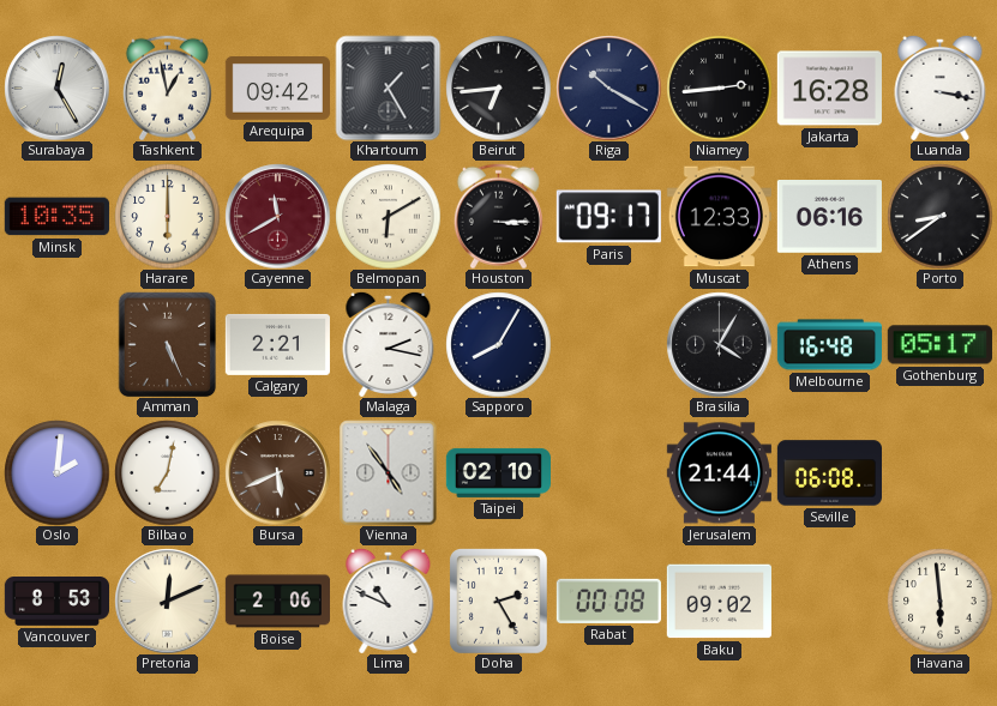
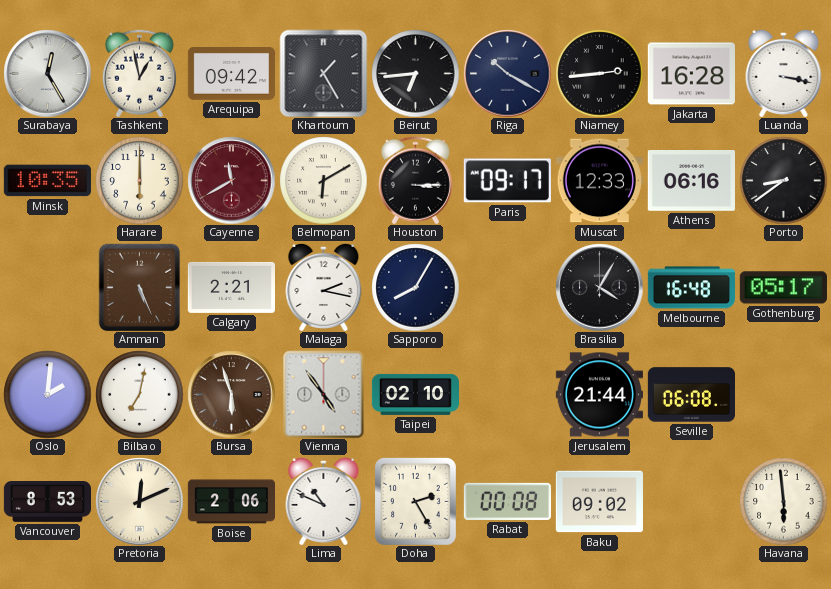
Bursa: 5:41 -> 5:57
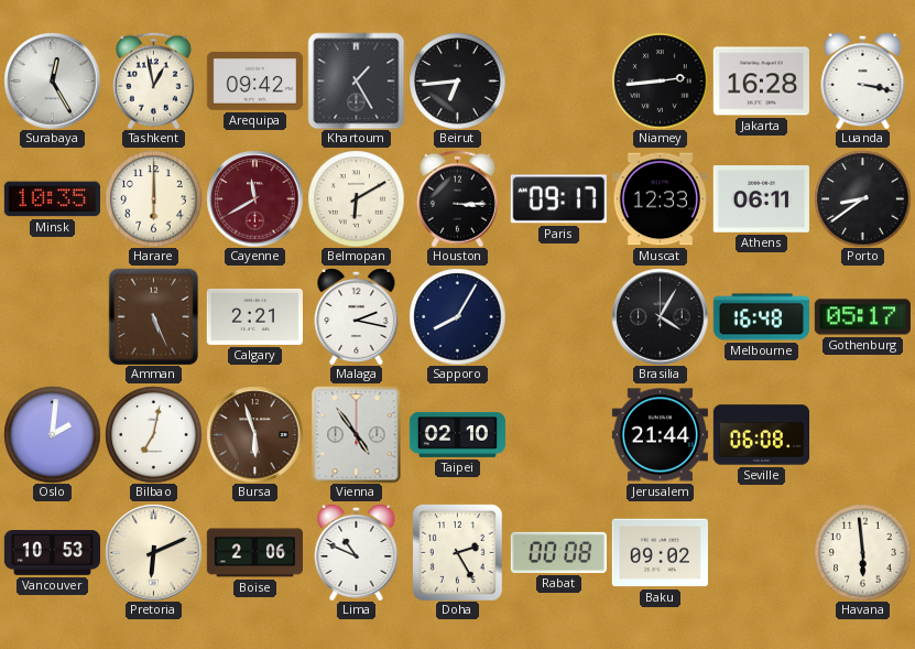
Riga: 10:20 -> none
Athens: 06:16 -> 06:11
Vancouver: 8:53 -> 10:53
Pretoria: 12:11 -> 6:11
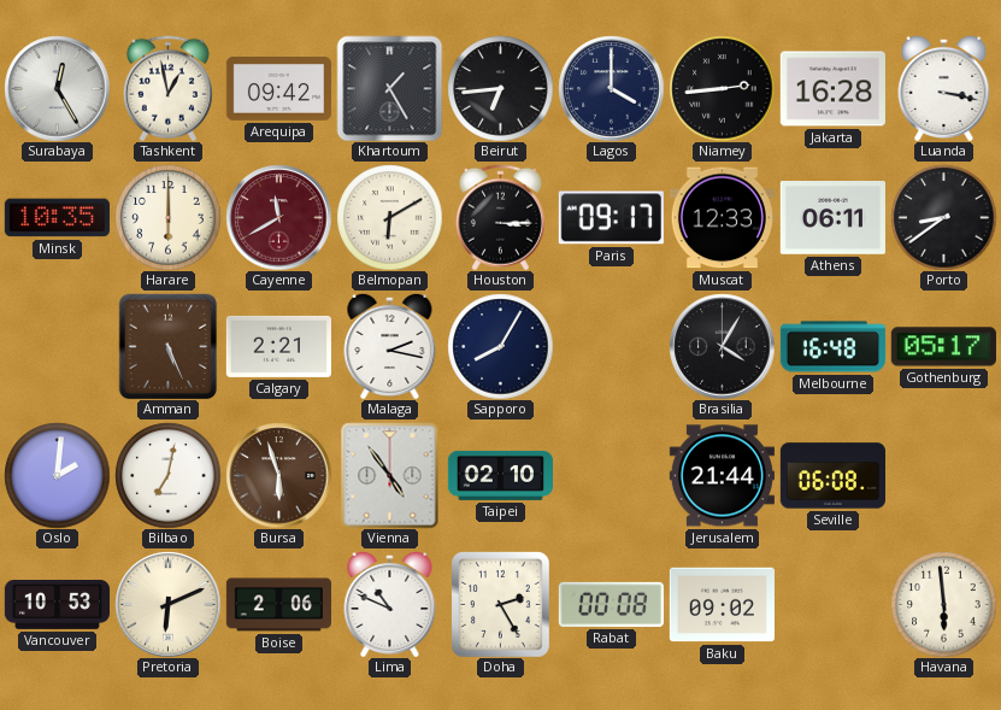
Lagos: none -> 4:00
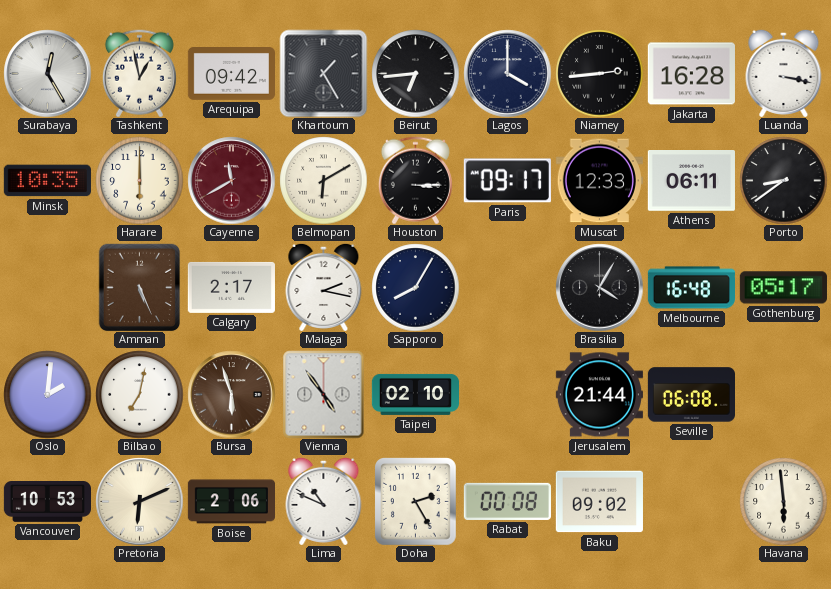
Calgary: 2:21 -> 2:17
